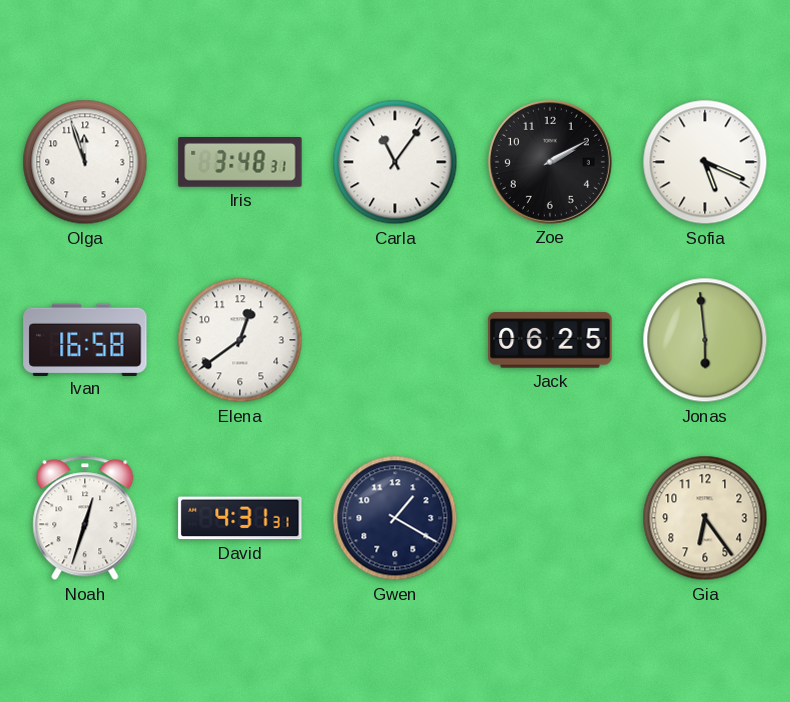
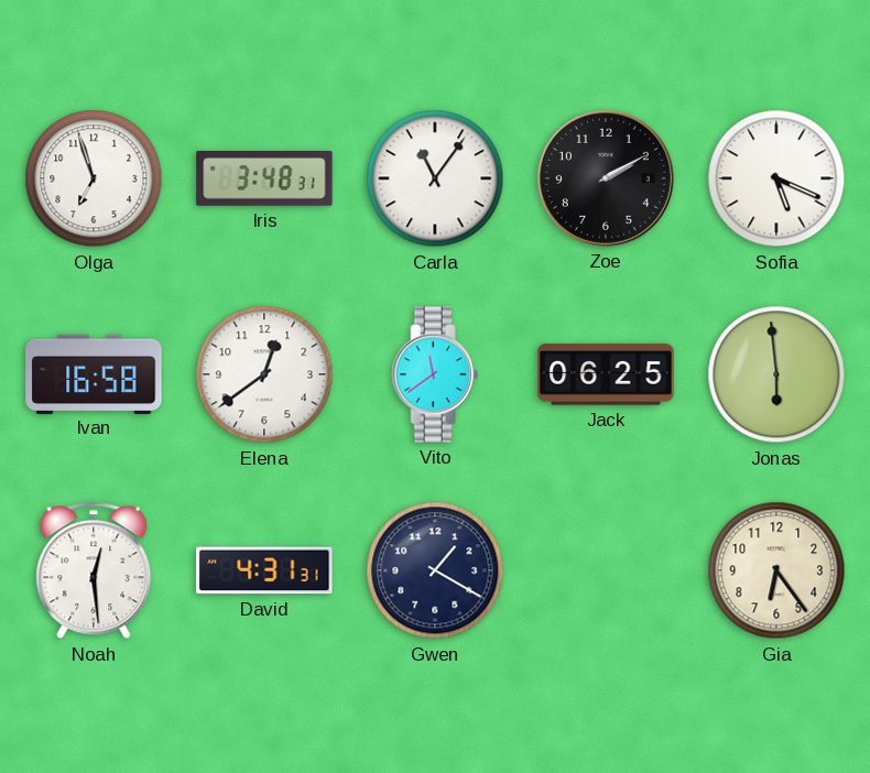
Olga: 11:57 -> 6:57
Vito: none -> 11:39
Noah: 12:33 -> 12:29
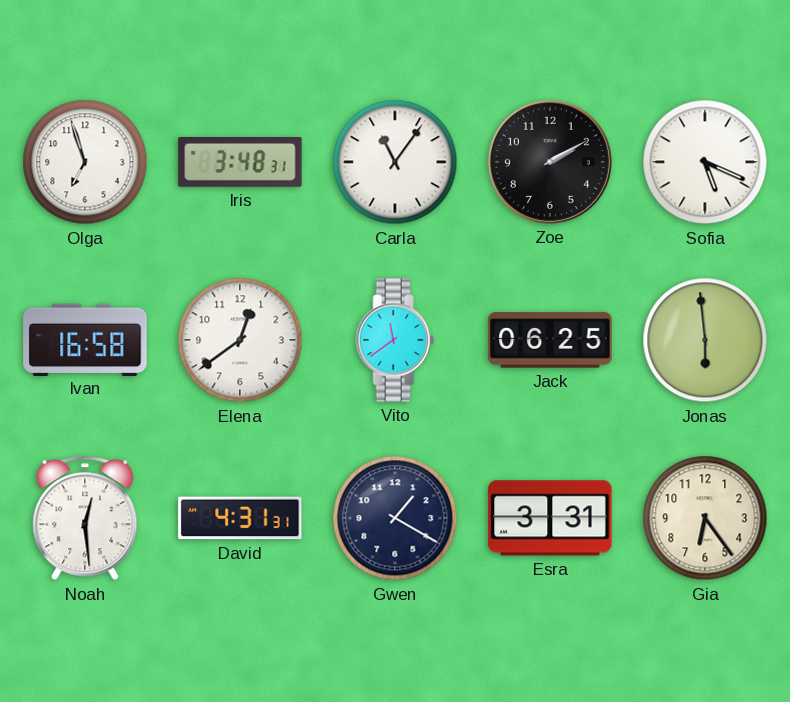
Esra: none -> 3:31
